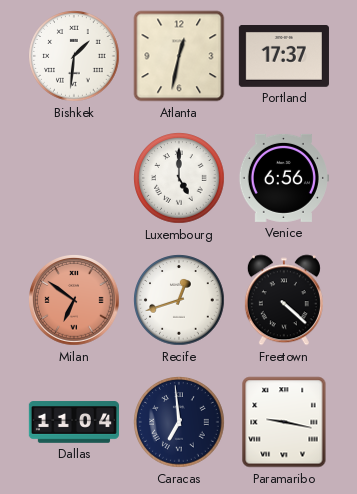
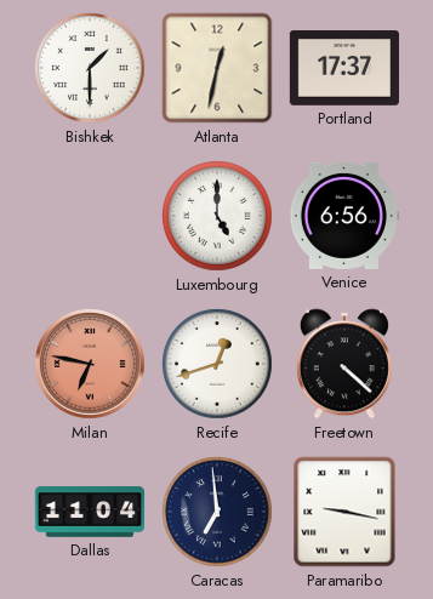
Bishkek: 1:31 -> 1:30
Milan: 6:51 -> 6:47
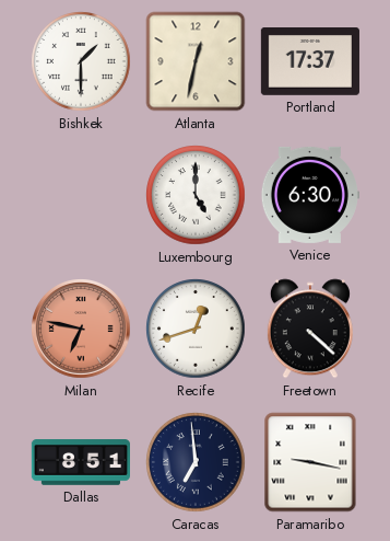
Venice: 6:56 -> 6:30
Dallas: 11:04 -> 8:51
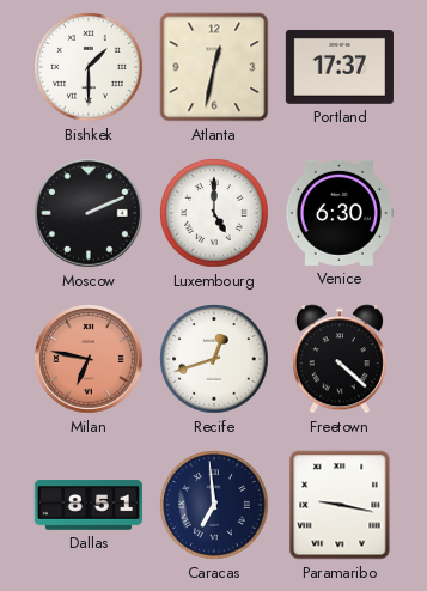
Moscow: none -> 2:11
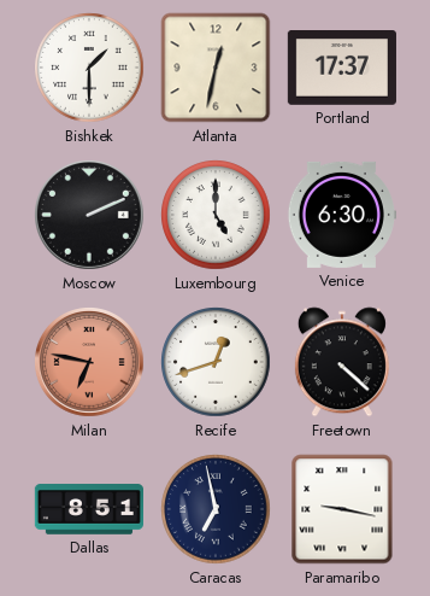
Caracas: 6:59 -> 6:58
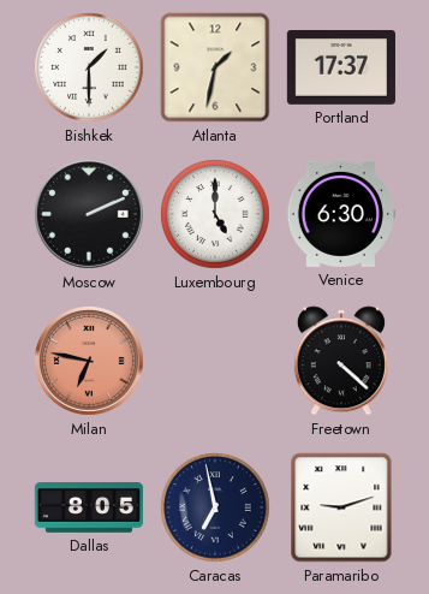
Atlanta: 12:32 -> 1:32
Recife: 12:42 -> none
Dallas: 8:51 -> 8:05
Paramaribo: 9:17 -> 9:12
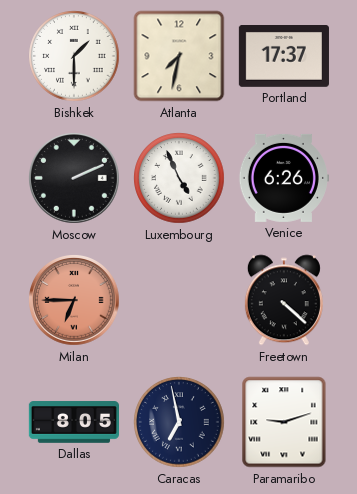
Atlanta: 1:32 -> 7:32
Luxembourg: 5:00 -> 4:56
Venice: 6:30 -> 6:26
Milan: 6:47 -> 6:45
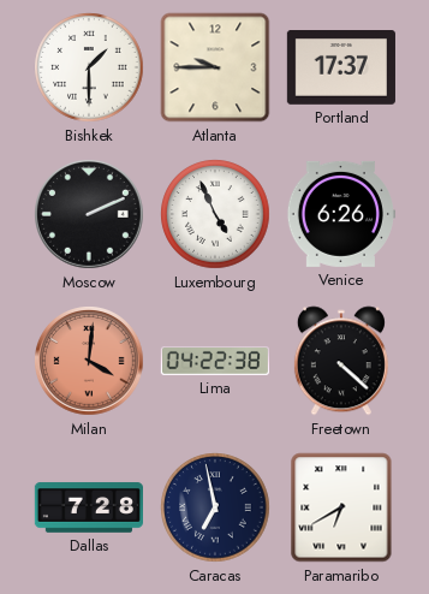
Atlanta: 7:32 -> 9:45
Milan: 6:45 -> 4:01
Lima: none -> 04:22
Dallas: 8:05 -> 7:28
Paramaribo: 9:12 -> 6:40
